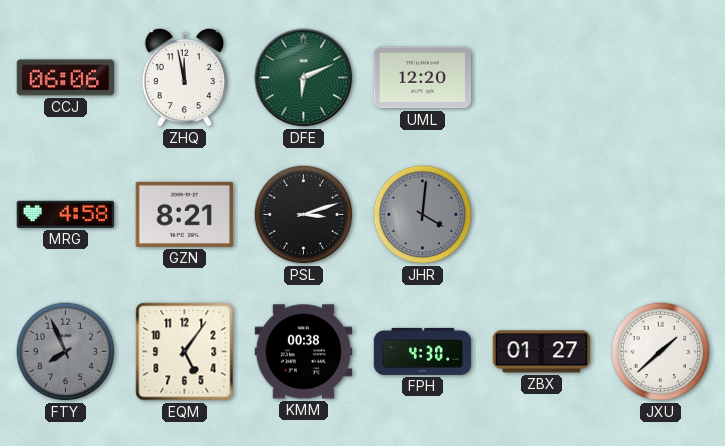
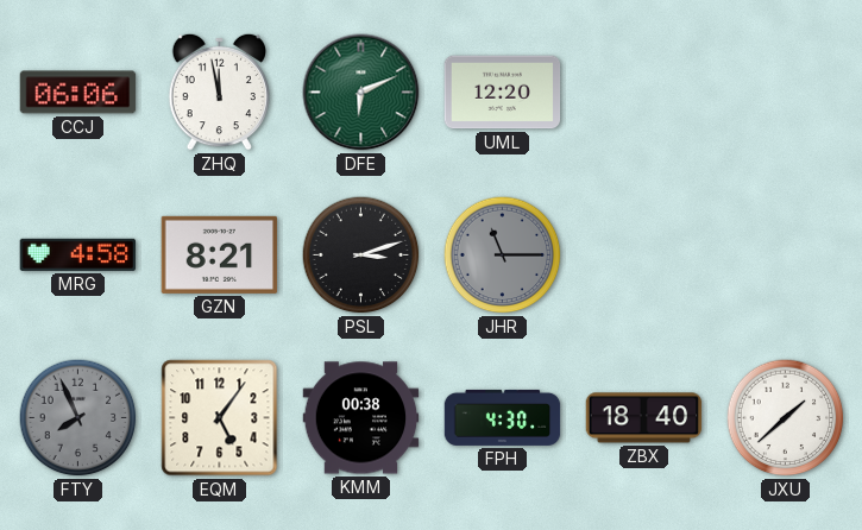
JHR: 4:01 -> 11:15
ZBX: 01:27 -> 18:40
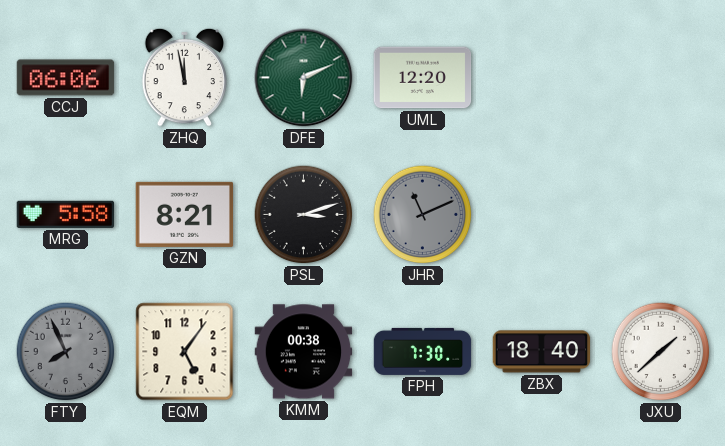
MRG: 4:58 -> 5:58
JHR: 11:15 -> 11:11
FPH: 4:30 -> 7:30
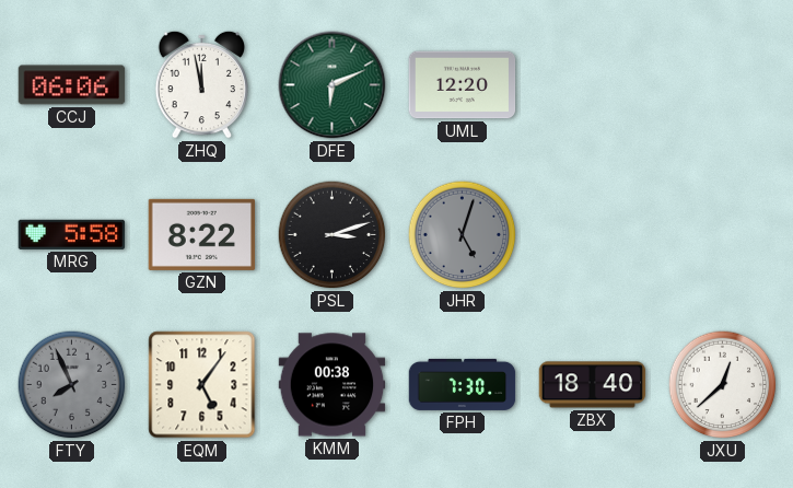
GZN: 8:21 -> 8:22
JHR: 11:11 -> 5:03
JXU: 1:38 -> 12:38
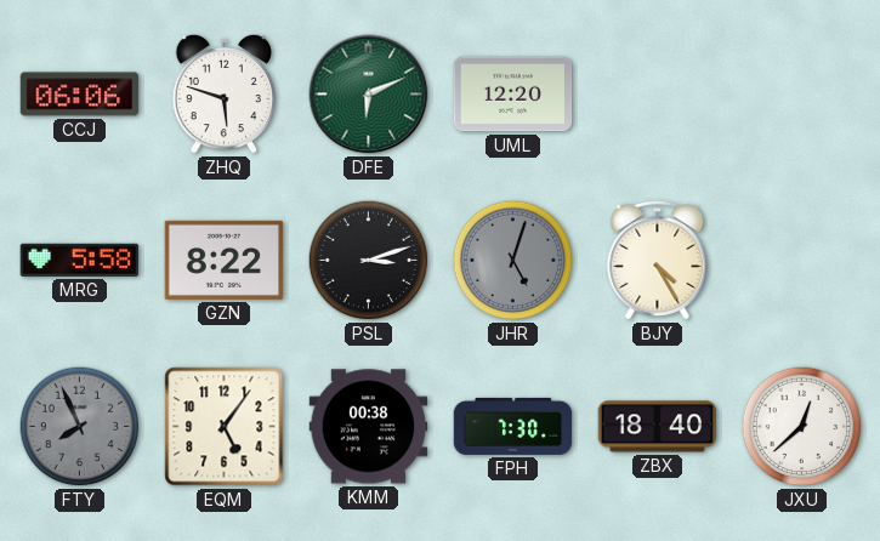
ZHQ: 11:58 -> 5:48
BJY: none -> 4:25
